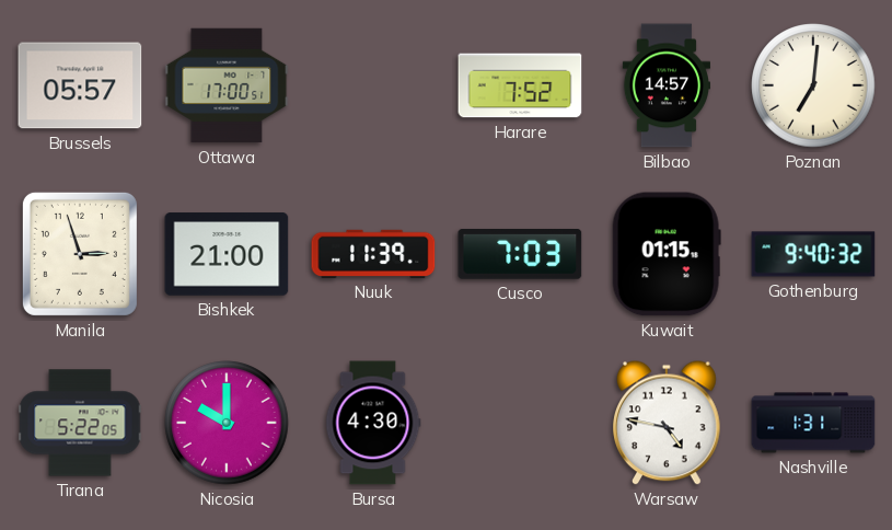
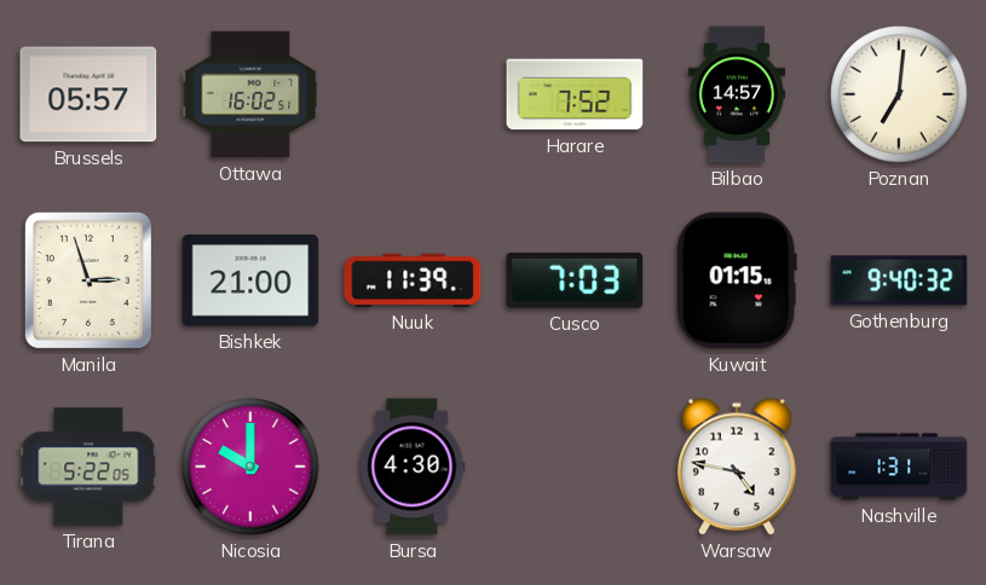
Ottawa: 17:00 -> 16:02
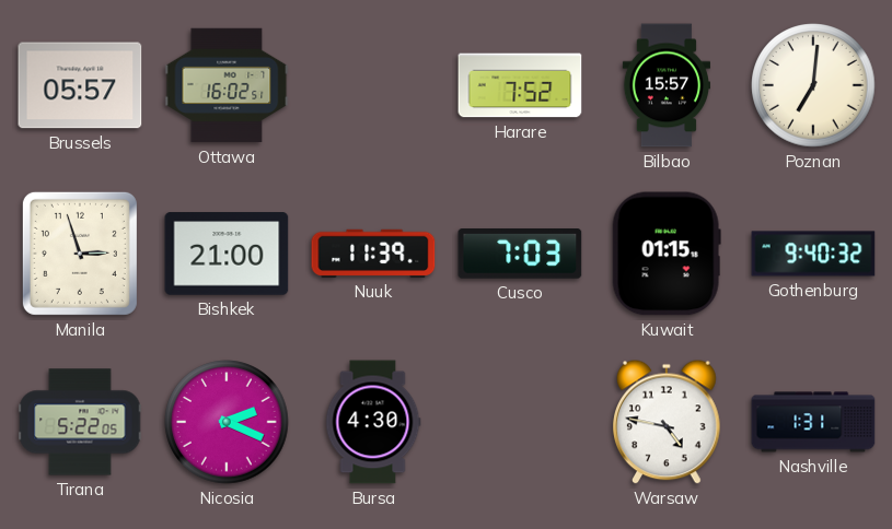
Bilbao: 14:57 -> 15:57
Nicosia: 10:00 -> 2:19
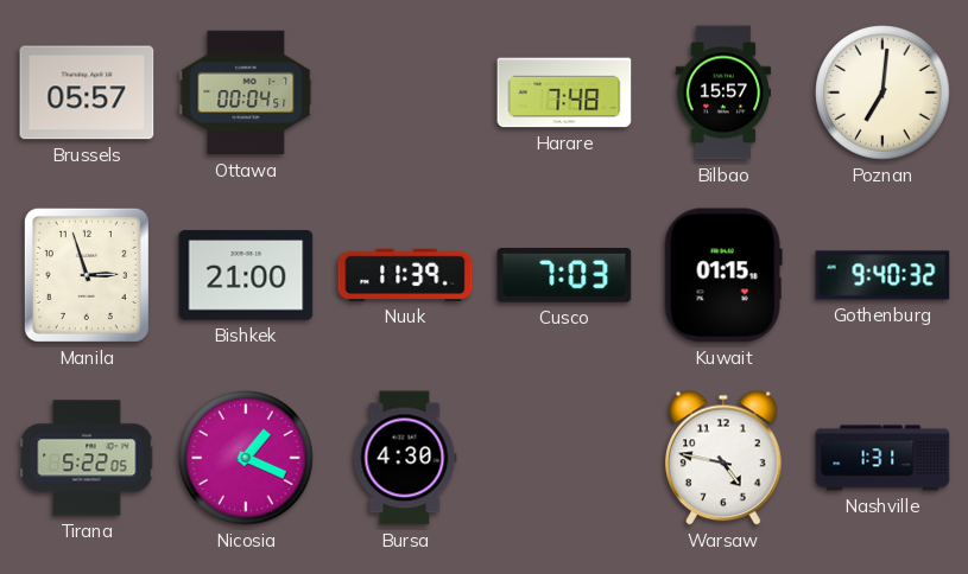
Ottawa: 16:02 -> 00:04
Harare: 7:52 -> 7:48
Nicosia: 2:19 -> 1:19
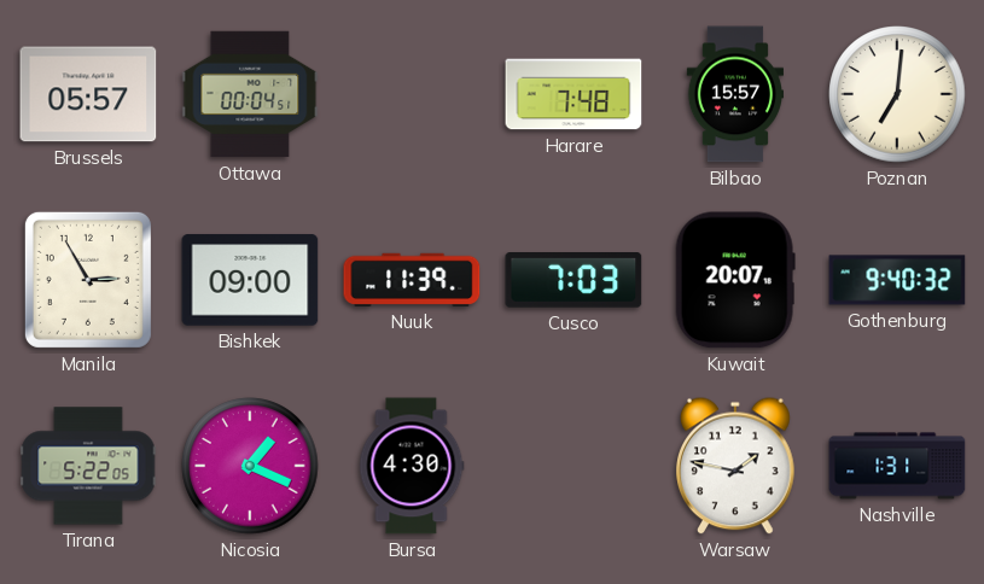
Manila: 2:57 -> 2:55
Bishkek: 21:00 -> 09:00
Kuwait: 01:15 -> 20:07
Warsaw: 4:47 -> 1:47
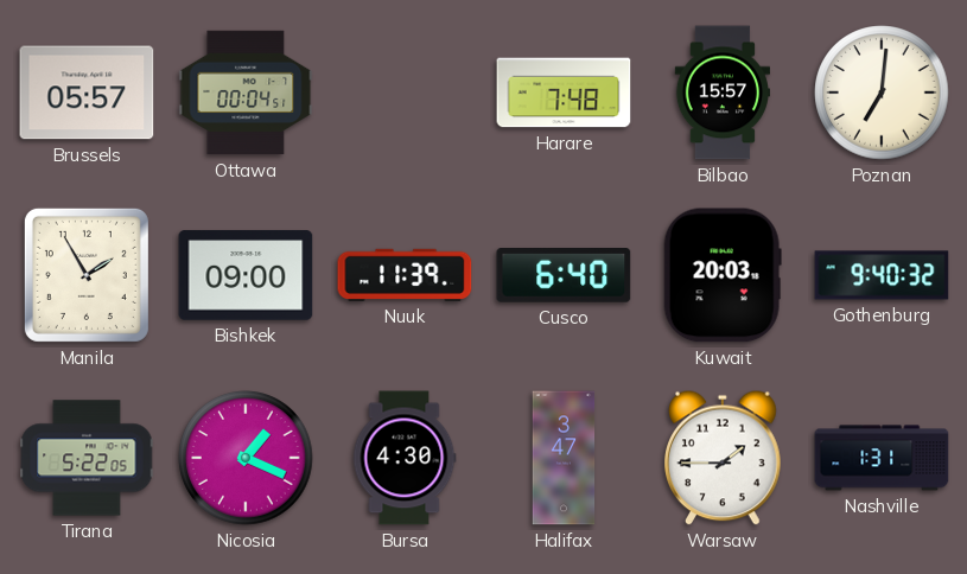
Manila: 2:55 -> 1:55
Cusco: 7:03 -> 6:40
Kuwait: 20:07 -> 20:03
Halifax: none -> 3:47
Warsaw: 1:47 -> 1:45
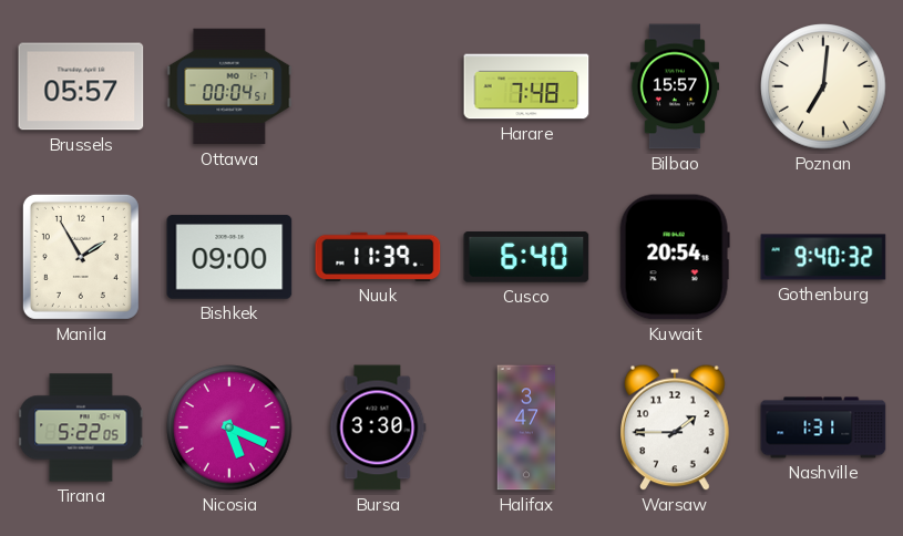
Kuwait: 20:03 -> 20:54
Nicosia: 1:19 -> 5:19
Bursa: 4:30 -> 3:30
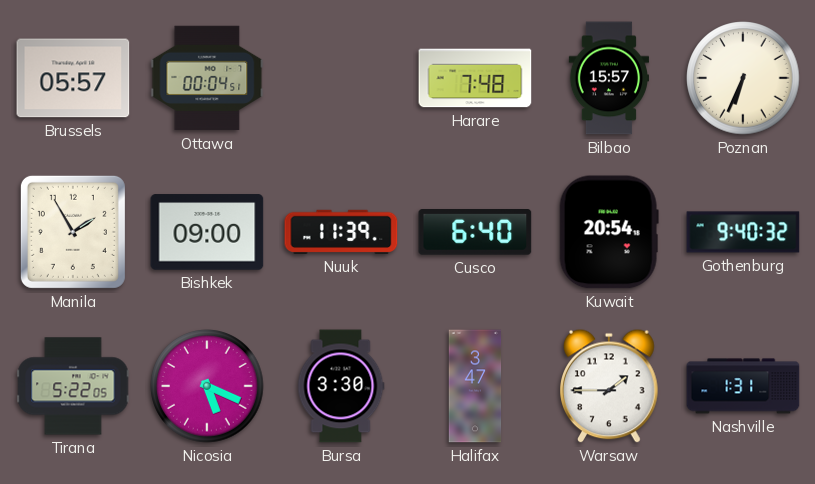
Poznan: 7:01 -> 6:34
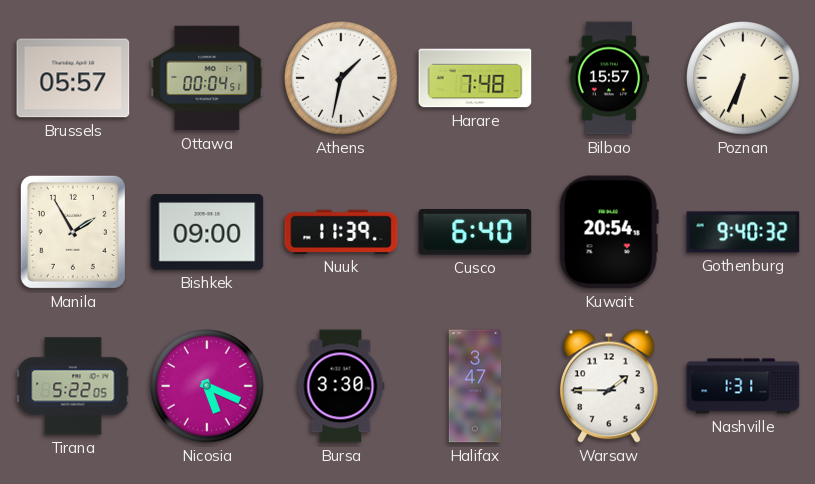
Athens: none -> 1:32
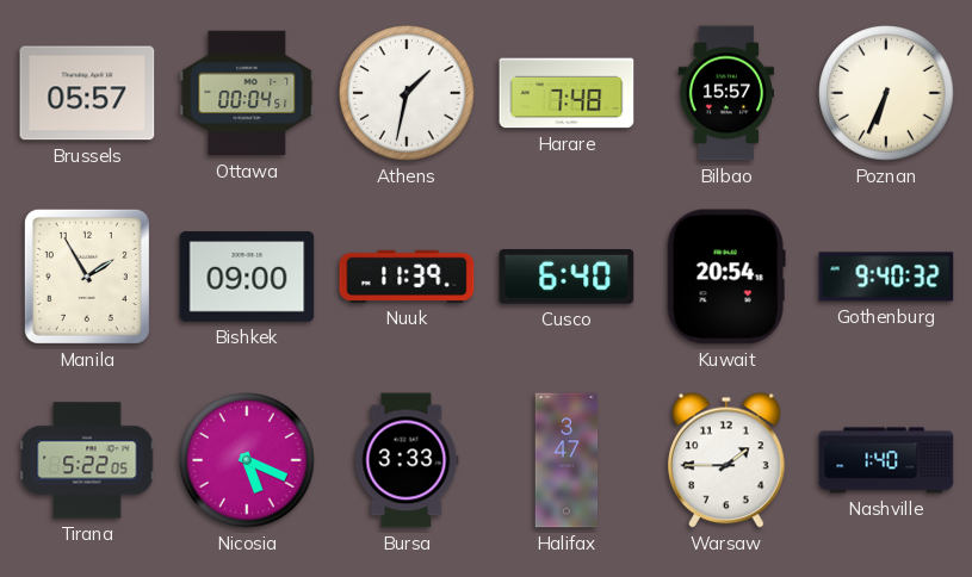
Bursa: 3:30 -> 3:33
Nashville: 1:31 -> 1:40
